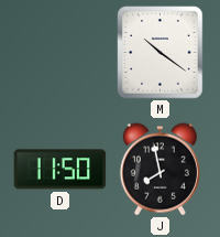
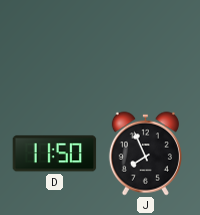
M: 10:21 -> none
J: 7:58 -> 7:56
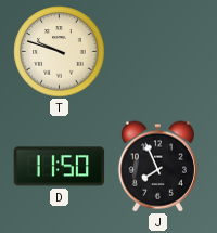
T: none -> 9:48
